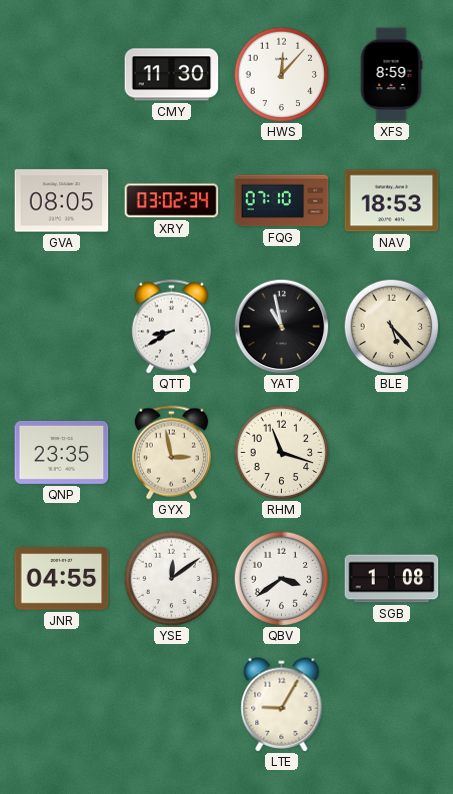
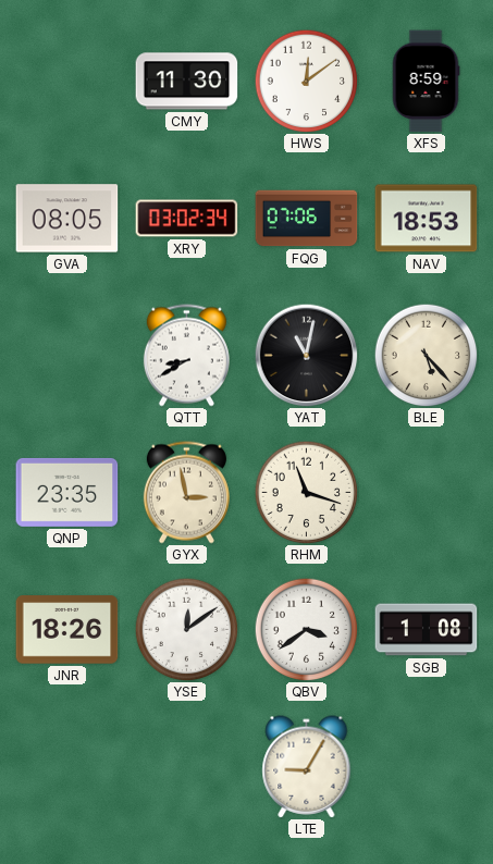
HWS: 12:07 -> 12:09
FQG: 07:10 -> 07:06
YAT: 10:58 -> 11:02
JNR: 04:55 -> 18:26
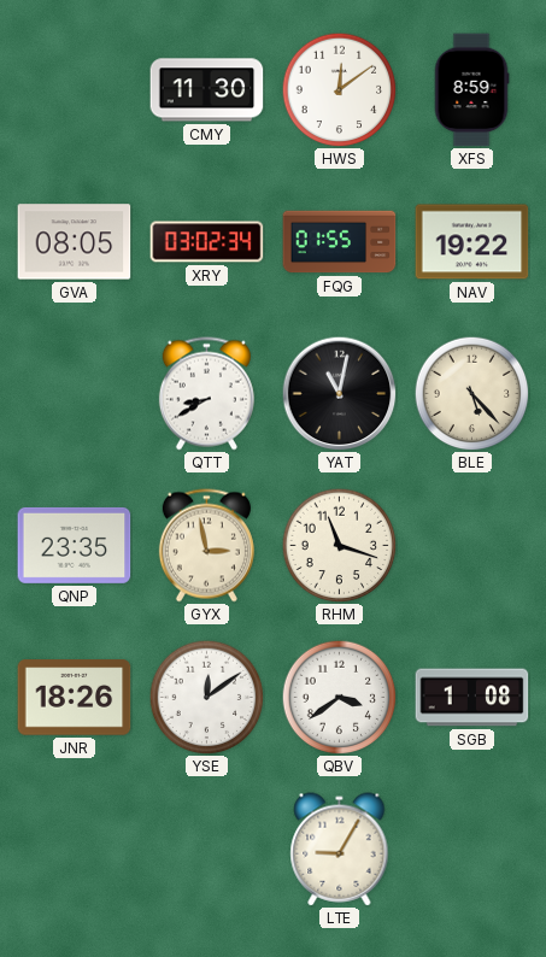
FQG: 07:06 -> 01:55
NAV: 18:53 -> 19:22
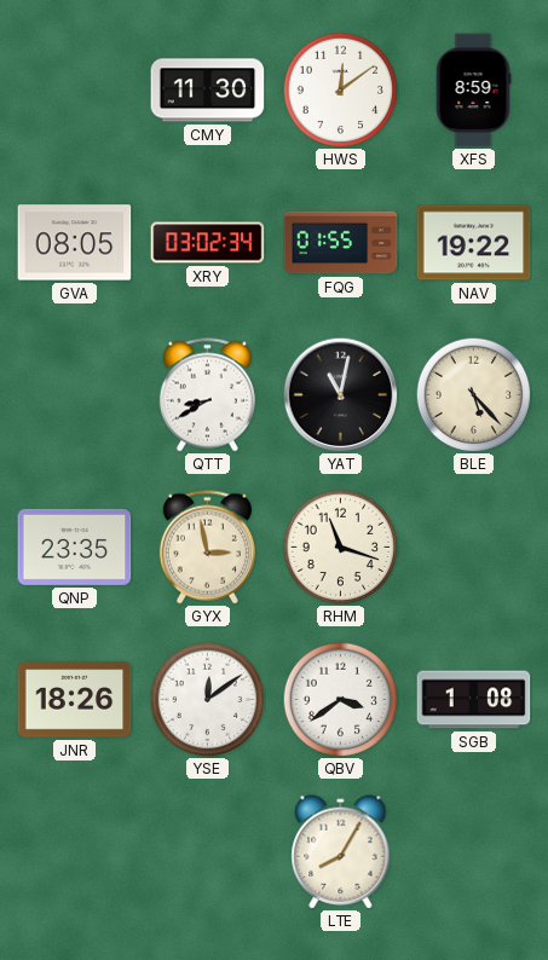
LTE: 9:05 -> 8:05
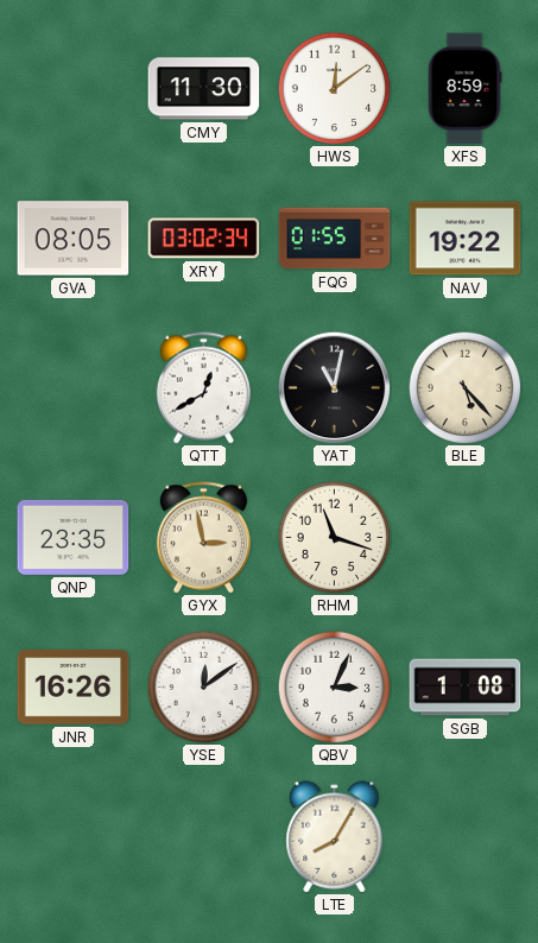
QTT: 8:40 -> 12:40
JNR: 18:26 -> 16:26
QBV: 3:39 -> 3:04
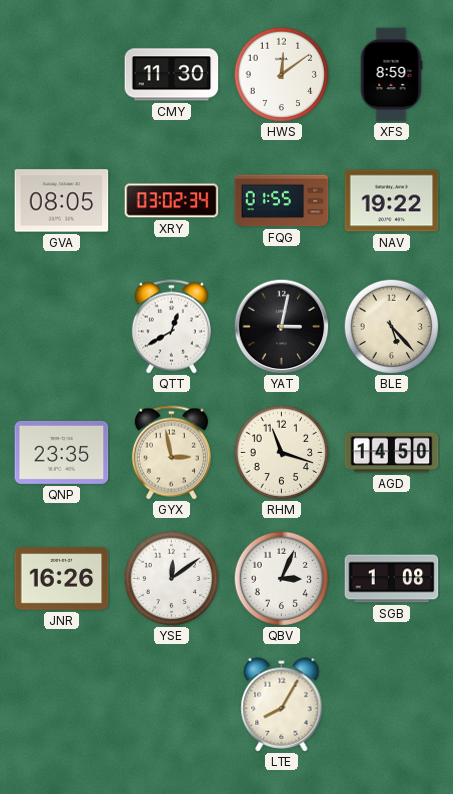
YAT: 11:02 -> 3:02
AGD: none -> 14:50
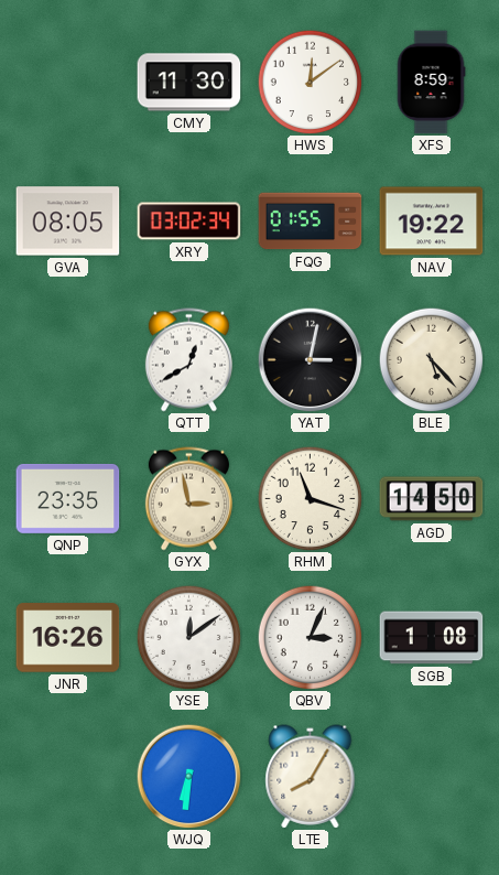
WJQ: none -> 6:31
